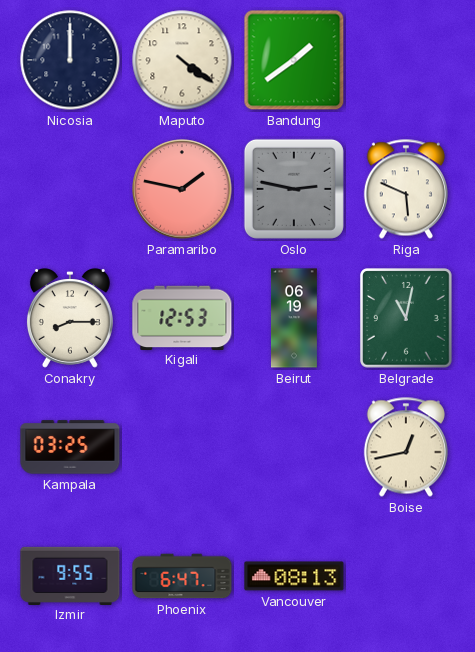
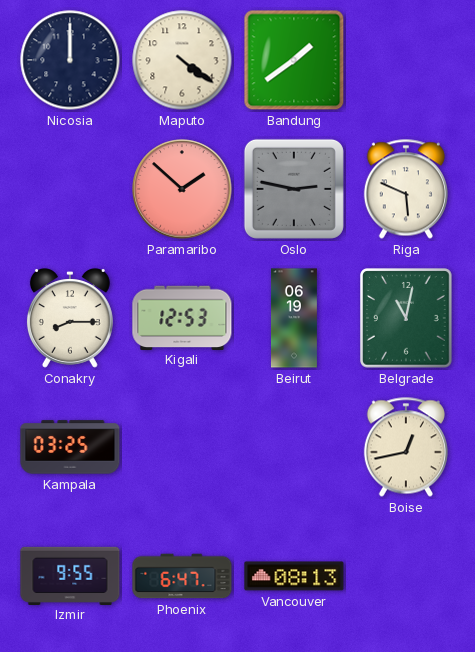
Paramaribo: 1:47 -> 1:52
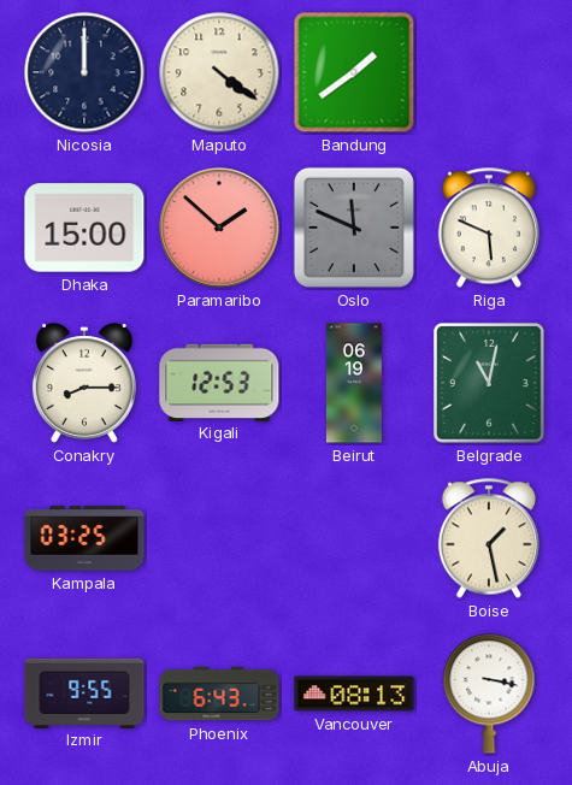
Dhaka: none -> 15:00
Oslo: 2:47 -> 11:49
Boise: 12:43 -> 1:28
Phoenix: 6:47 -> 6:43
Abuja: none -> 3:17
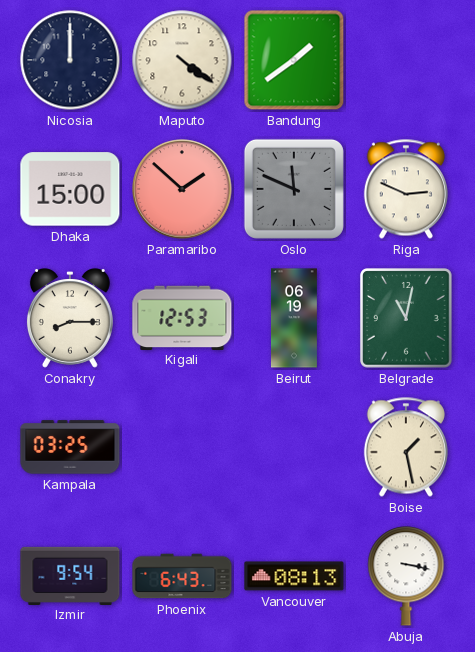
Riga: 5:49 -> 2:49
Izmir: 9:55 -> 9:54
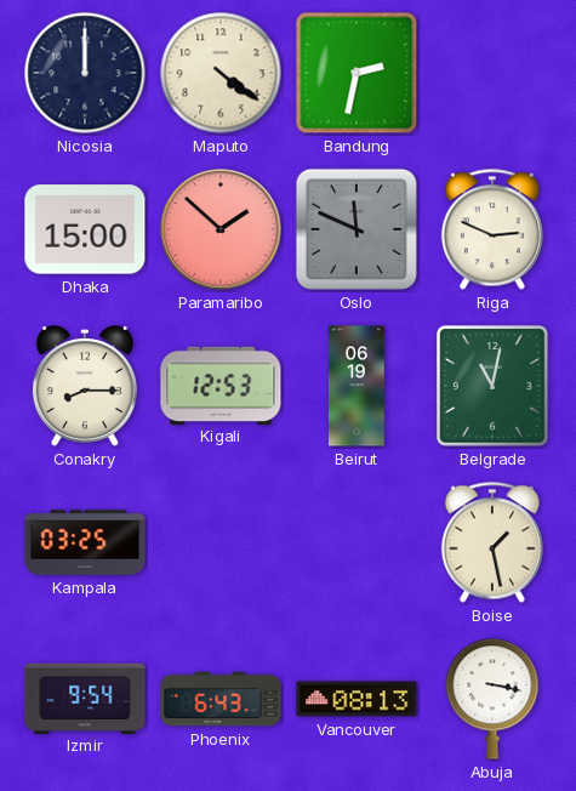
Bandung: 1:39 -> 2:32
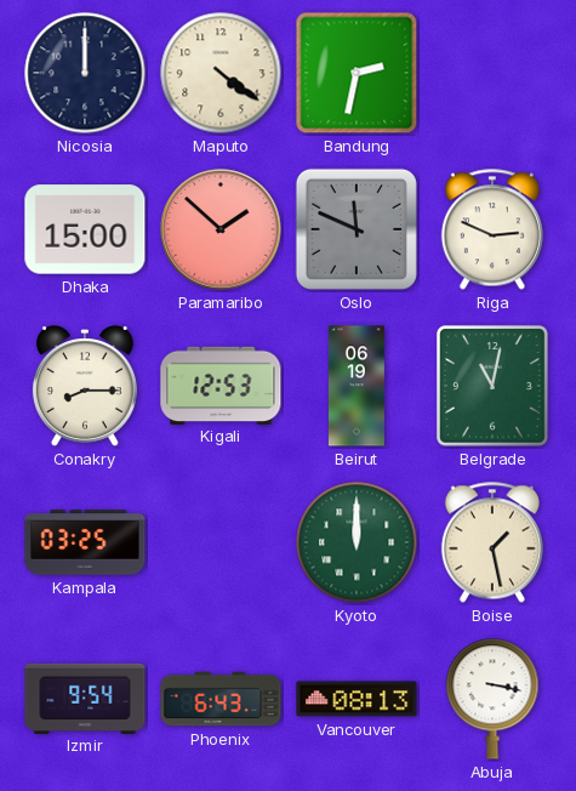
Kyoto: none -> 12:00
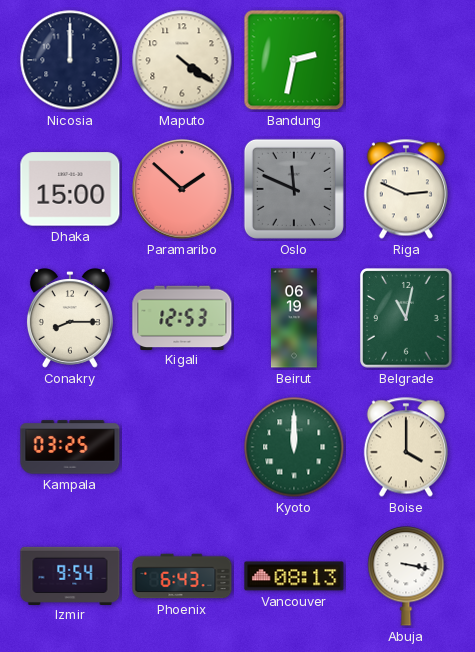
Boise: 1:28 -> 4:00
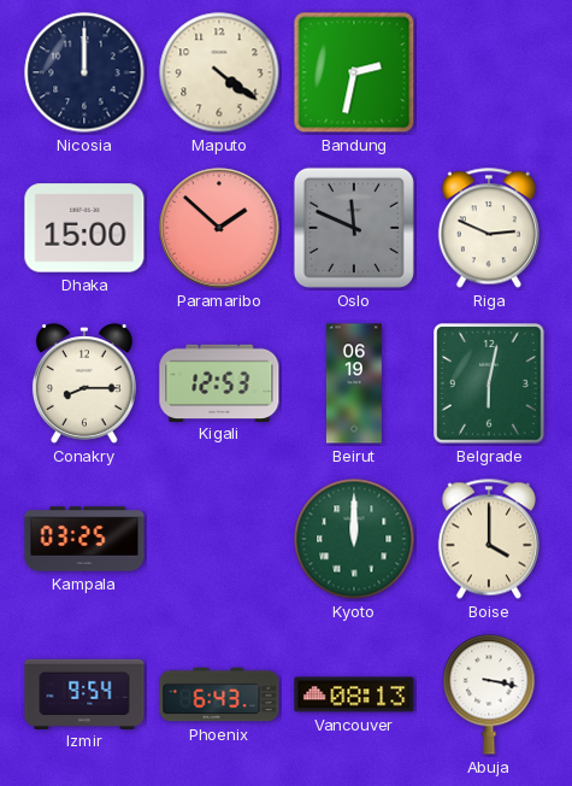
Belgrade: 11:02 -> 6:02
